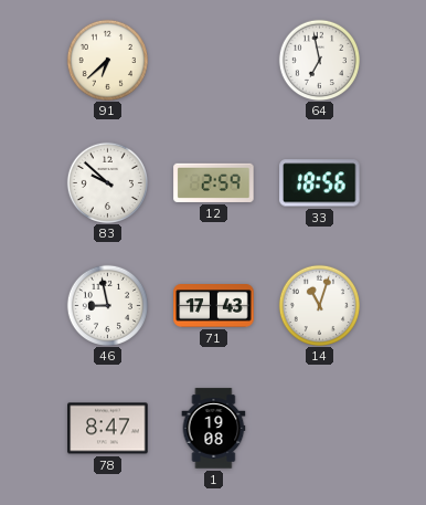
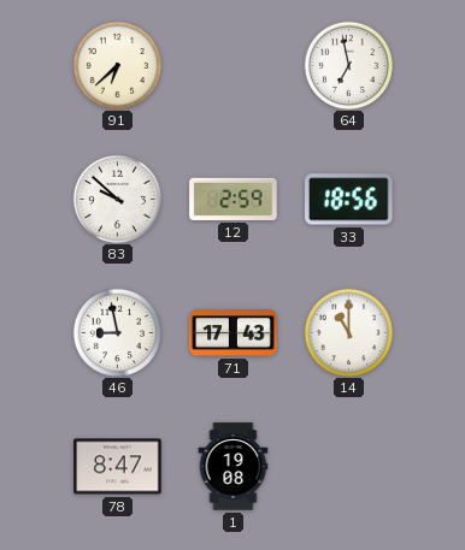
14: 11:03 -> 11:00
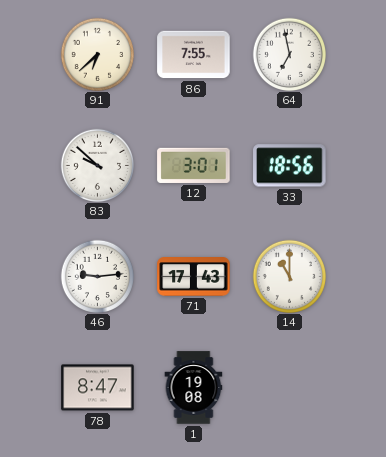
86: none -> 7:55
12: 2:59 -> 3:01
46: 8:58 -> 9:14
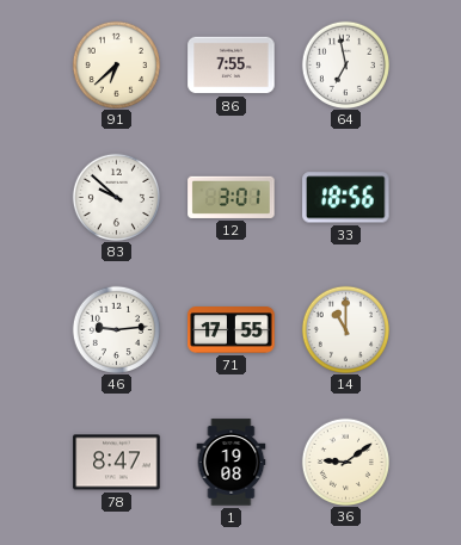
71: 17:43 -> 17:55
36: none -> 9:09
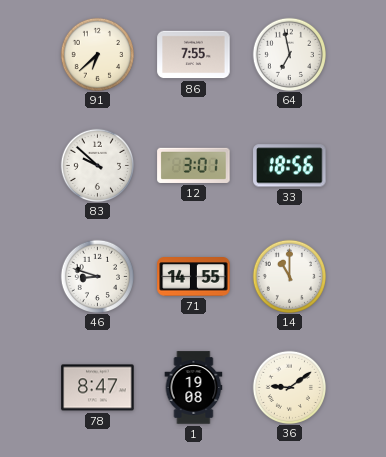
46: 9:14 -> 8:48
71: 17:55 -> 14:55
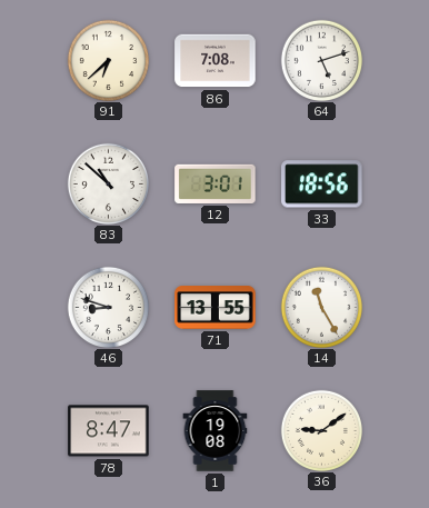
86: 7:55 -> 7:08
64: 6:58 -> 5:12
83: 9:52 -> 10:52
71: 14:55 -> 13:55
14: 11:00 -> 11:25
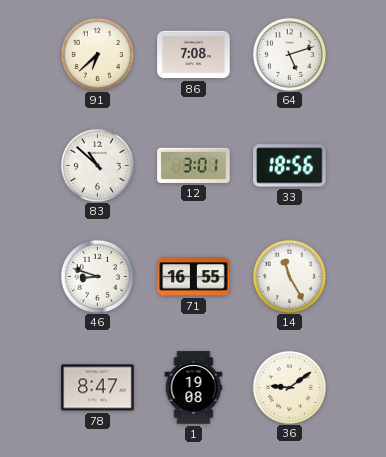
71: 13:55 -> 16:55
